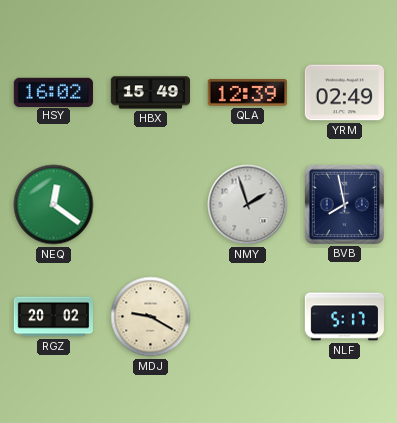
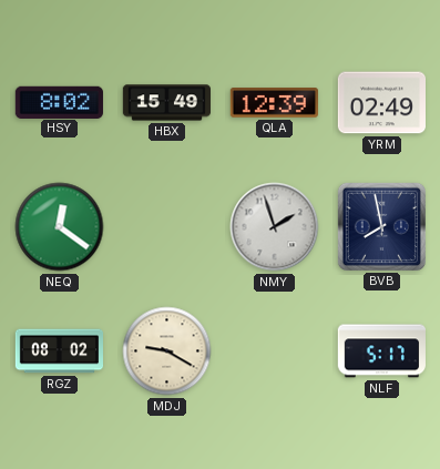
HSY: 16:02 -> 8:02
RGZ: 20:02 -> 08:02
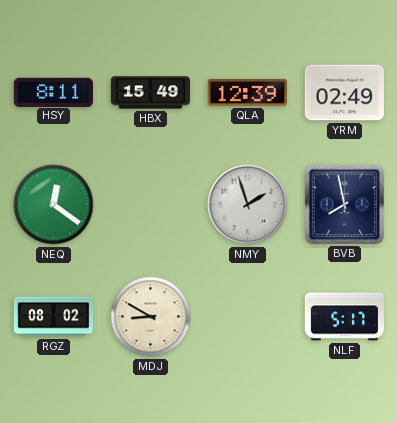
HSY: 8:02 -> 8:11
MDJ: 9:20 -> 8:50
